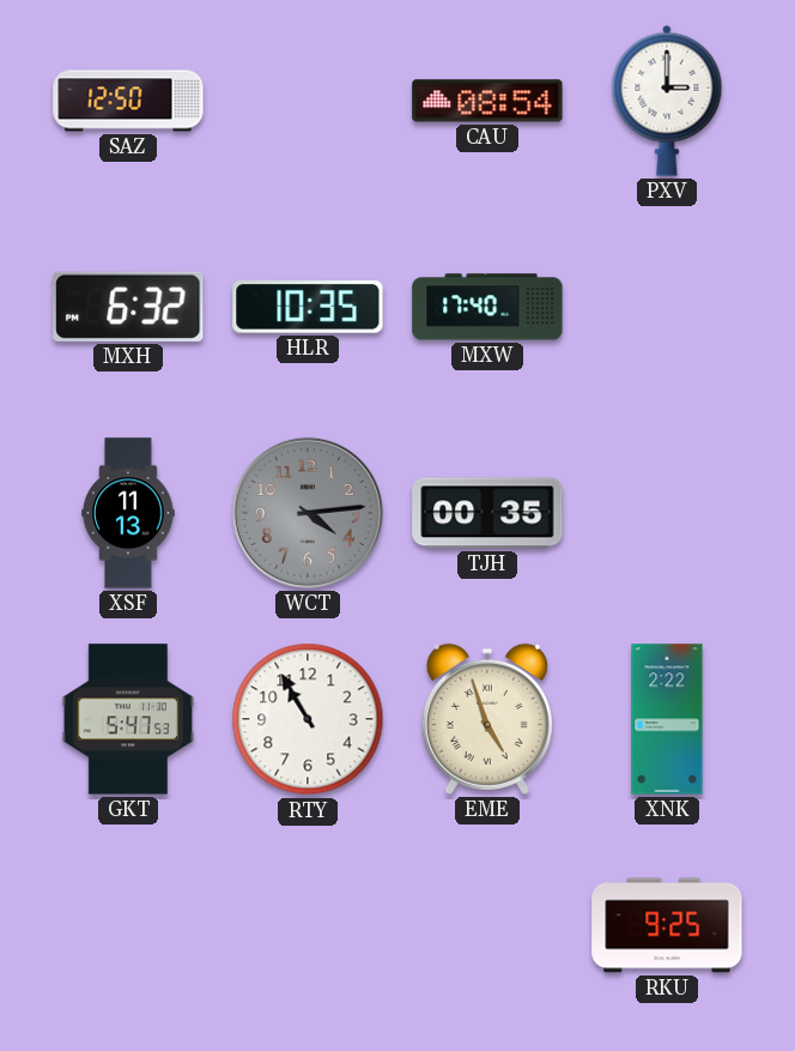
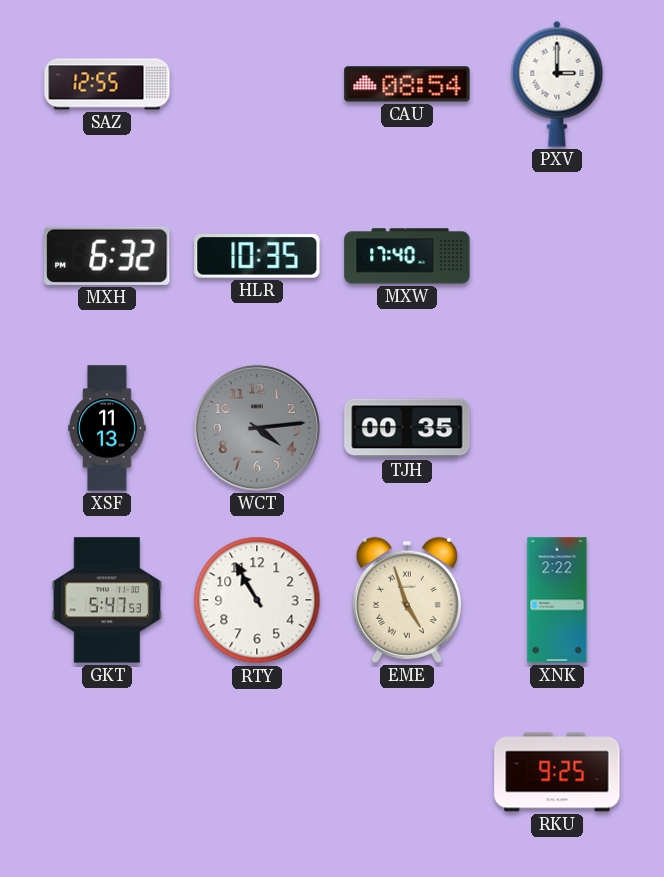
SAZ: 12:50 -> 12:55
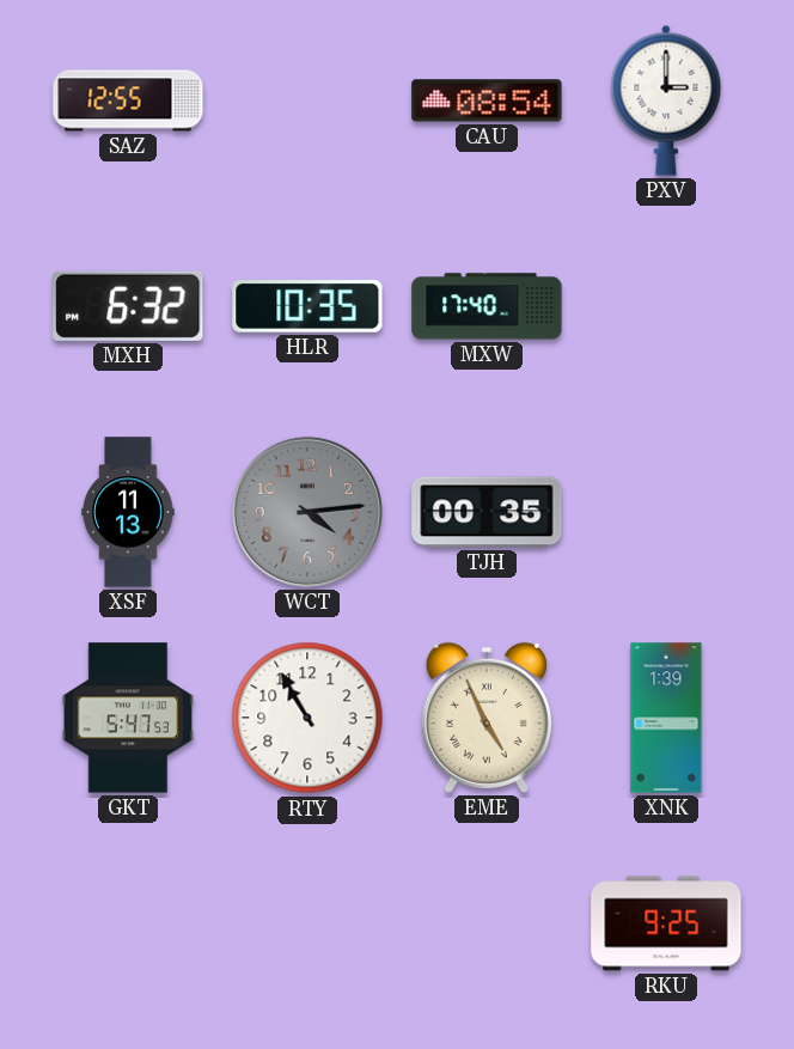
EME: 4:57 -> 4:56
XNK: 2:22 -> 1:39
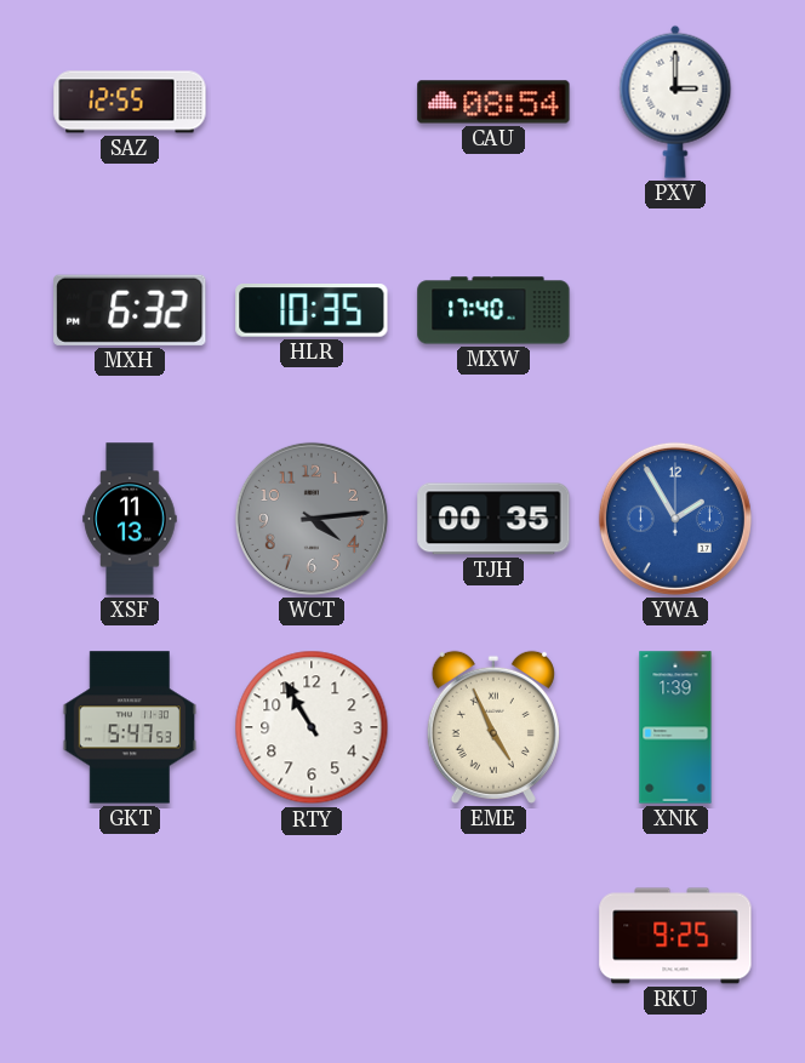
YWA: none -> 1:55
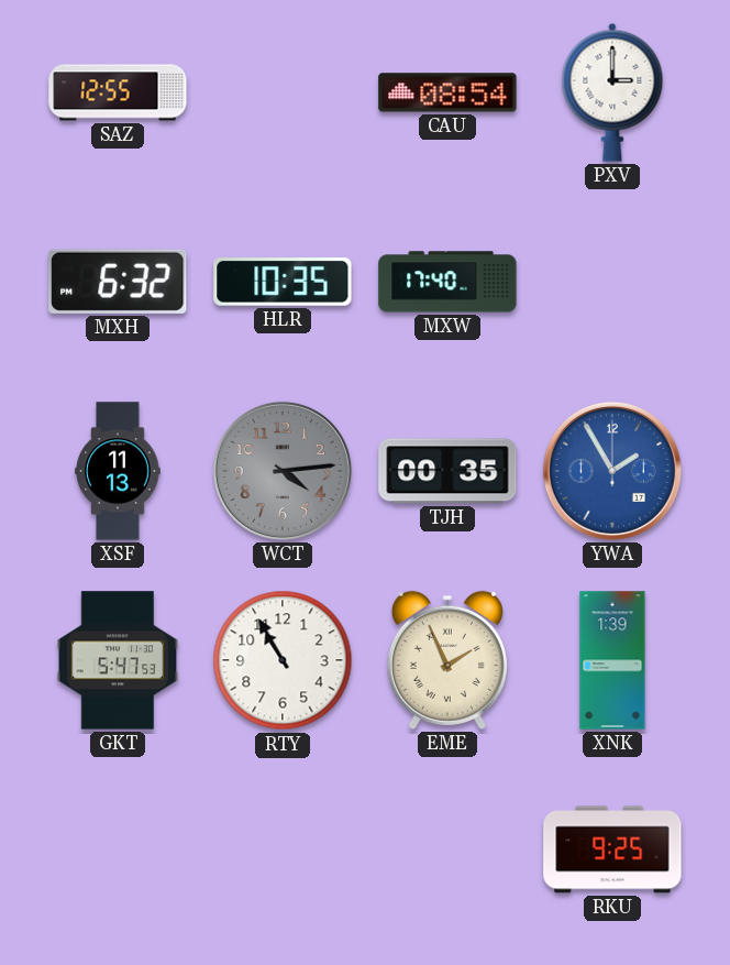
EME: 4:56 -> 1:56
